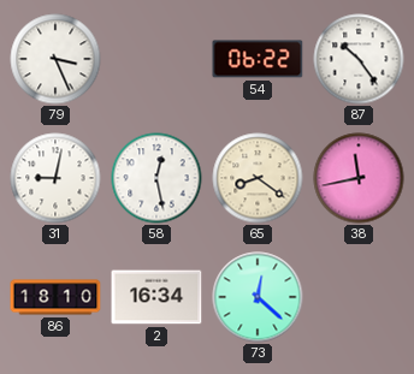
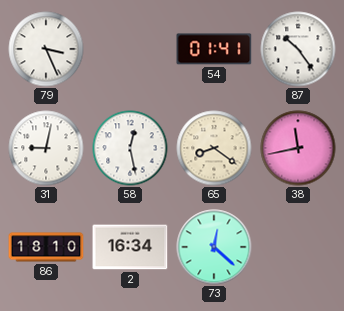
54: 06:22 -> 01:41
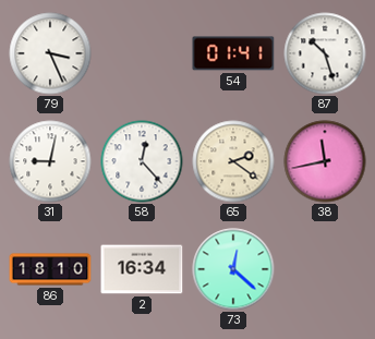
87: 10:24 -> 10:27
58: 12:28 -> 12:23
65: 8:21 -> 2:21
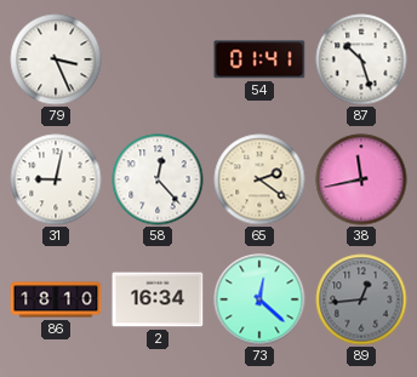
89: none -> 12:44
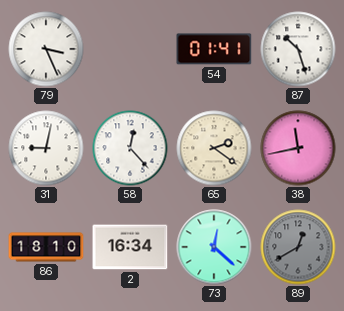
89: 12:44 -> 12:40
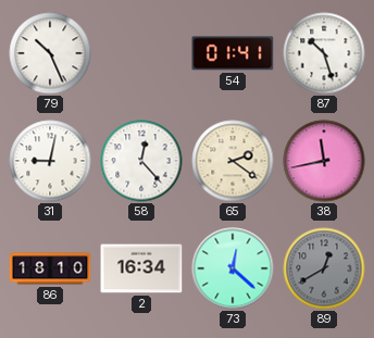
79: 3:26 -> 10:26
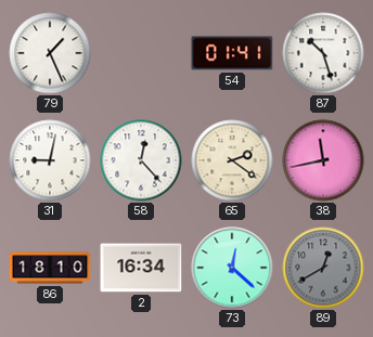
79: 10:26 -> 1:26
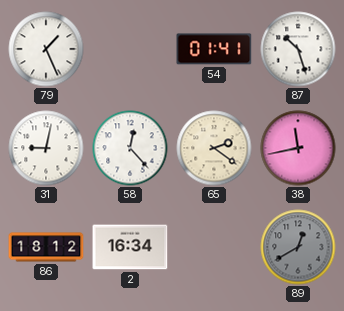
86: 18:10 -> 18:12
73: 12:22 -> none
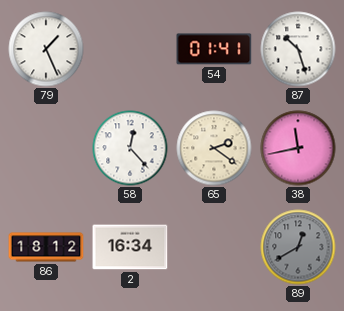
31: 9:02 -> none
